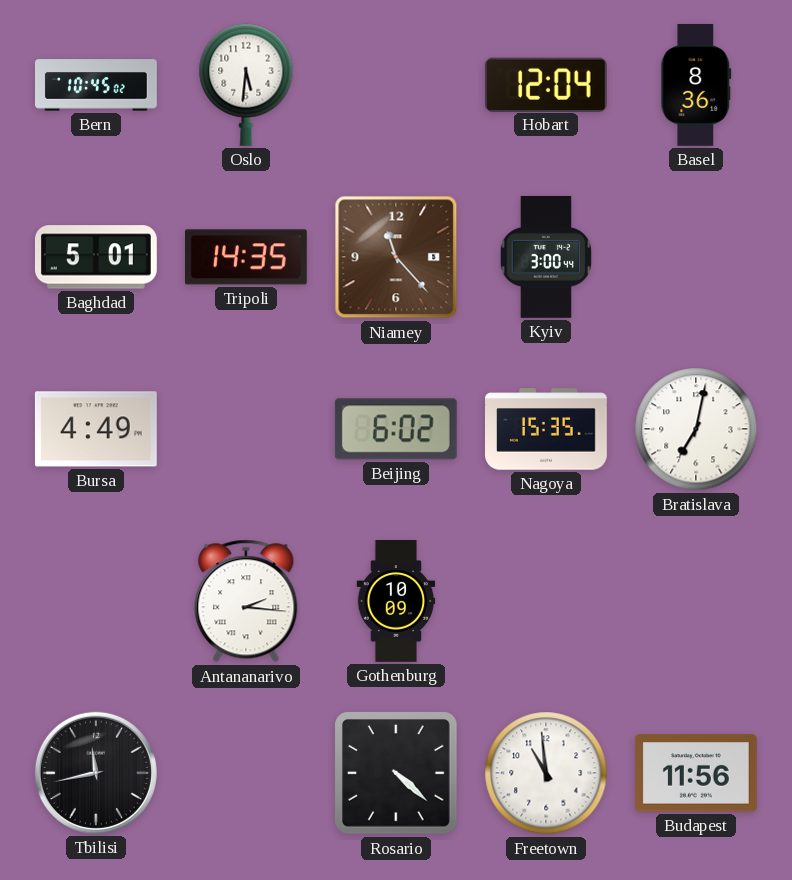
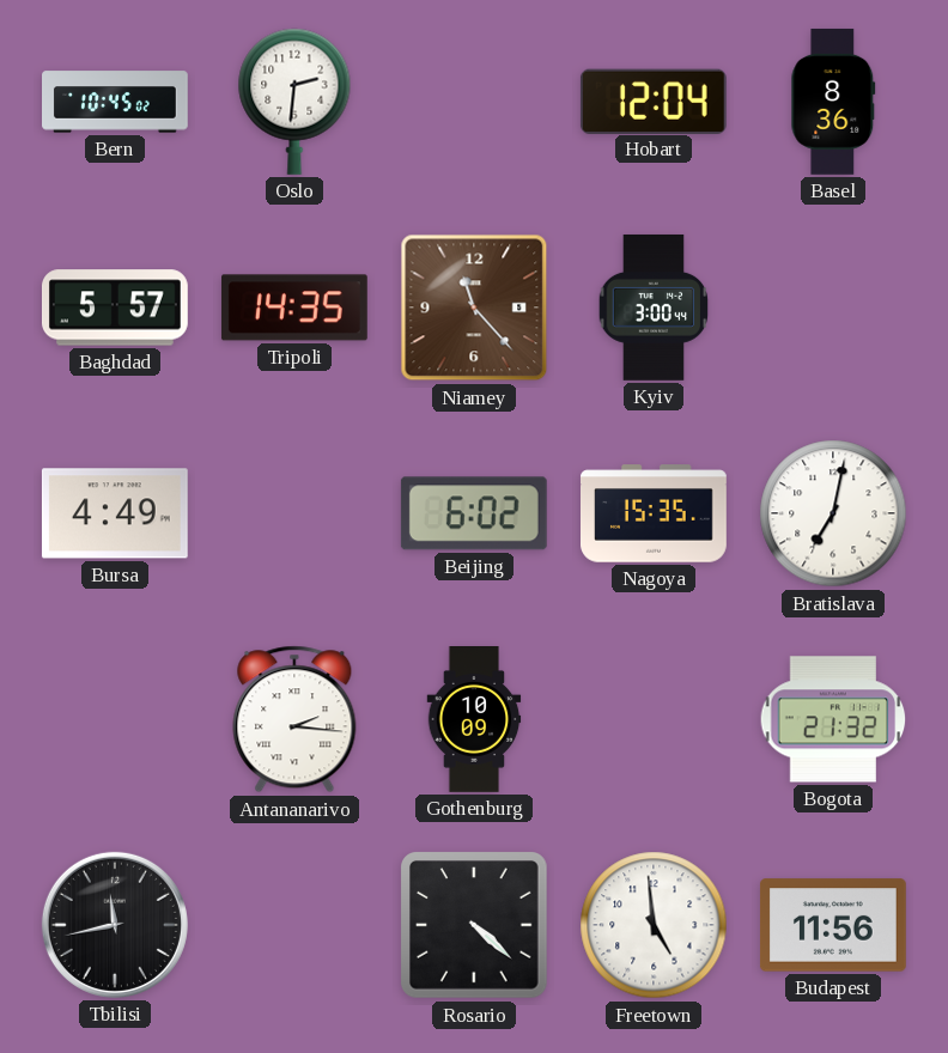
Oslo: 5:31 -> 2:31
Baghdad: 5:01 -> 5:57
Bogota: none -> 21:32
Freetown: 10:59 -> 4:59
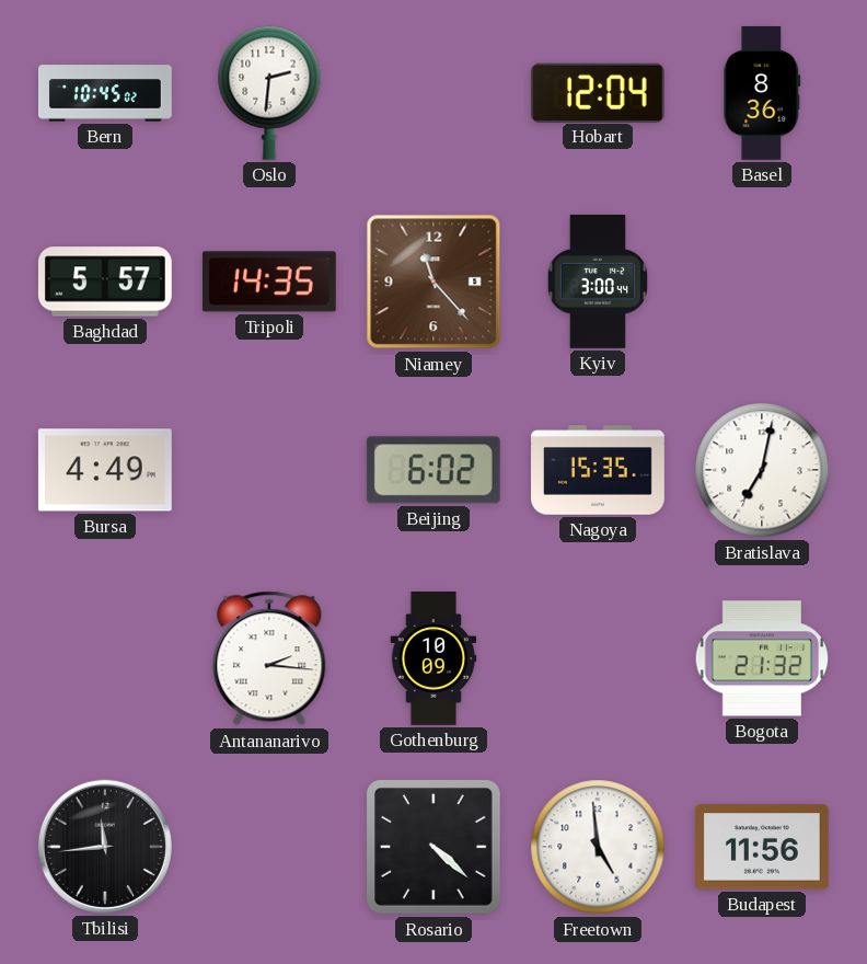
Tbilisi: 11:43 -> 11:44
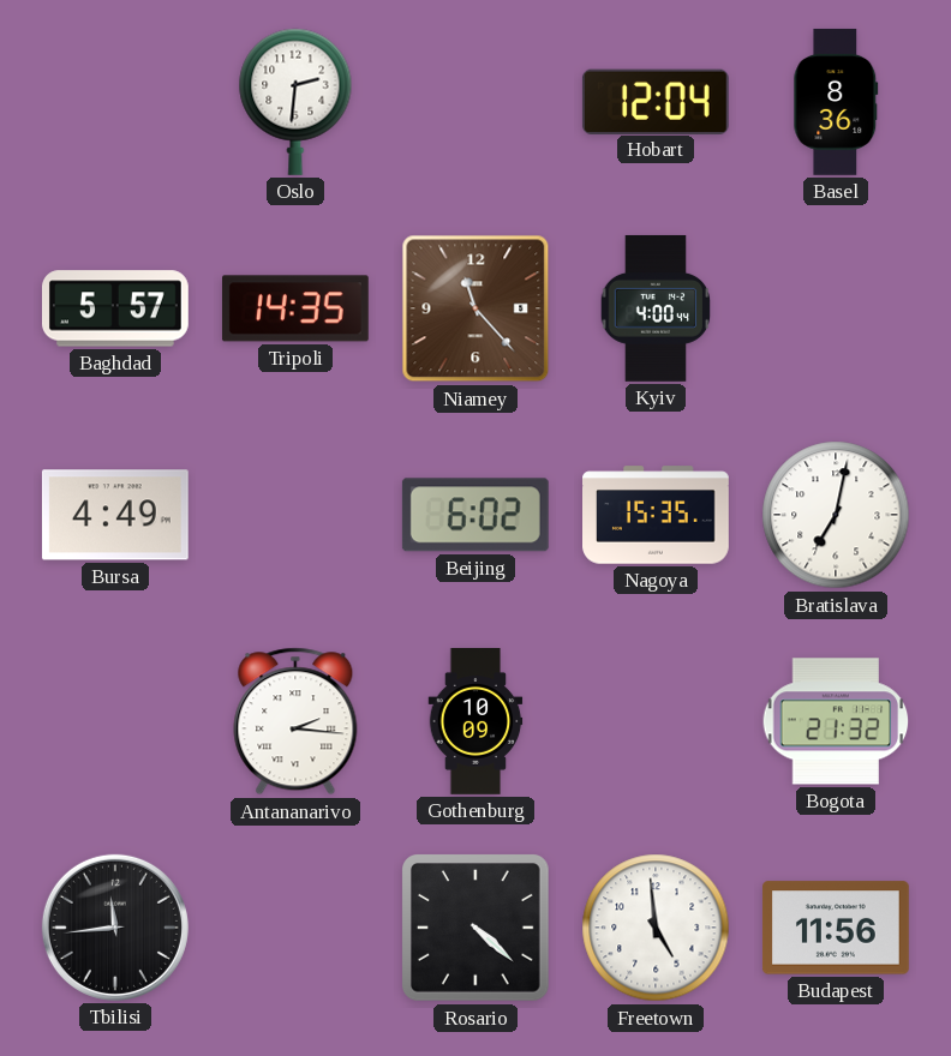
Bern: 10:45 -> none
Kyiv: 3:00 -> 4:00
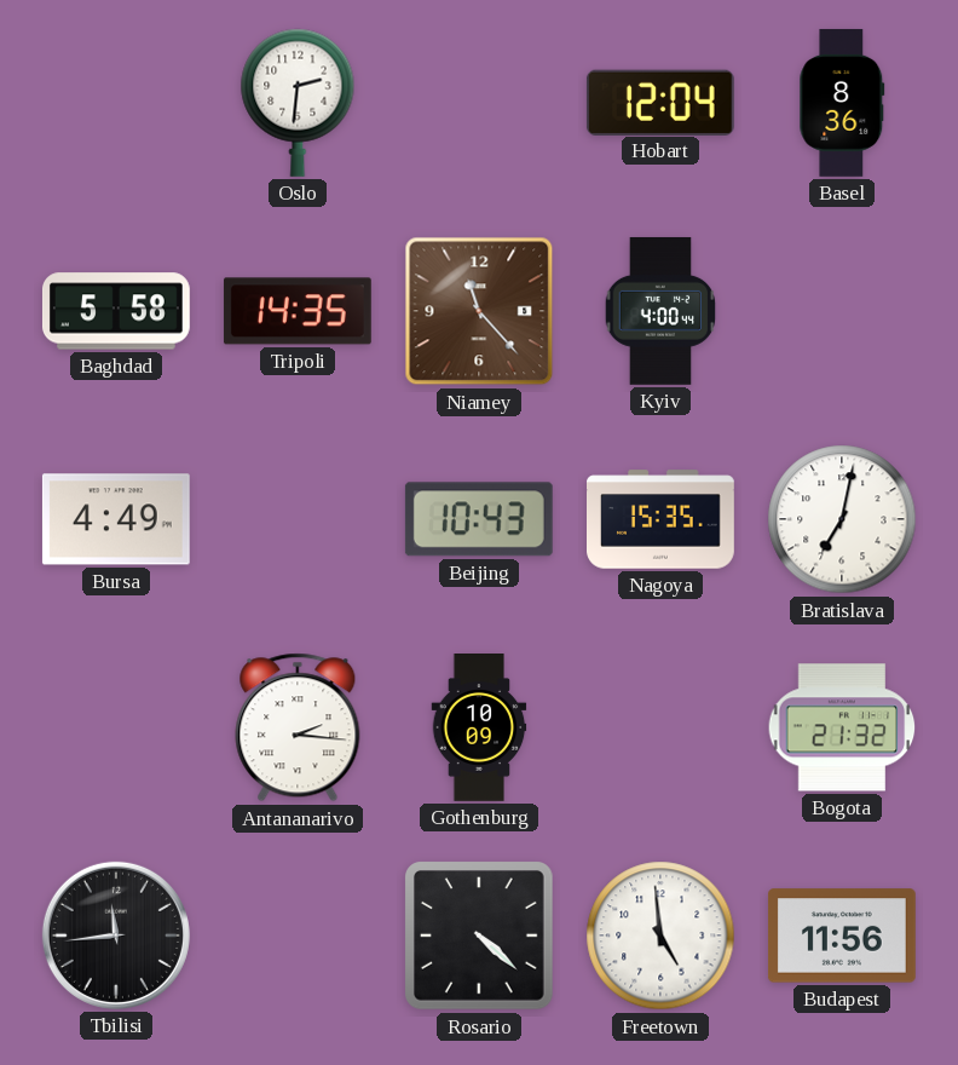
Baghdad: 5:57 -> 5:58
Beijing: 6:02 -> 10:43
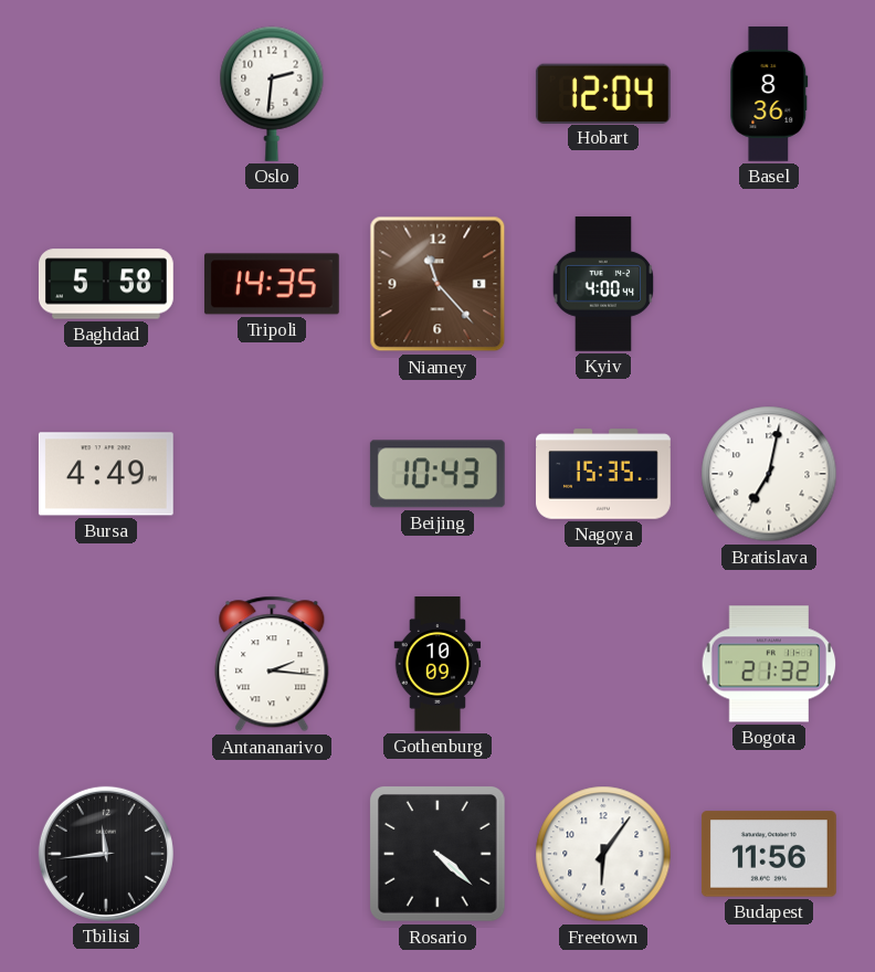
Freetown: 4:59 -> 6:06
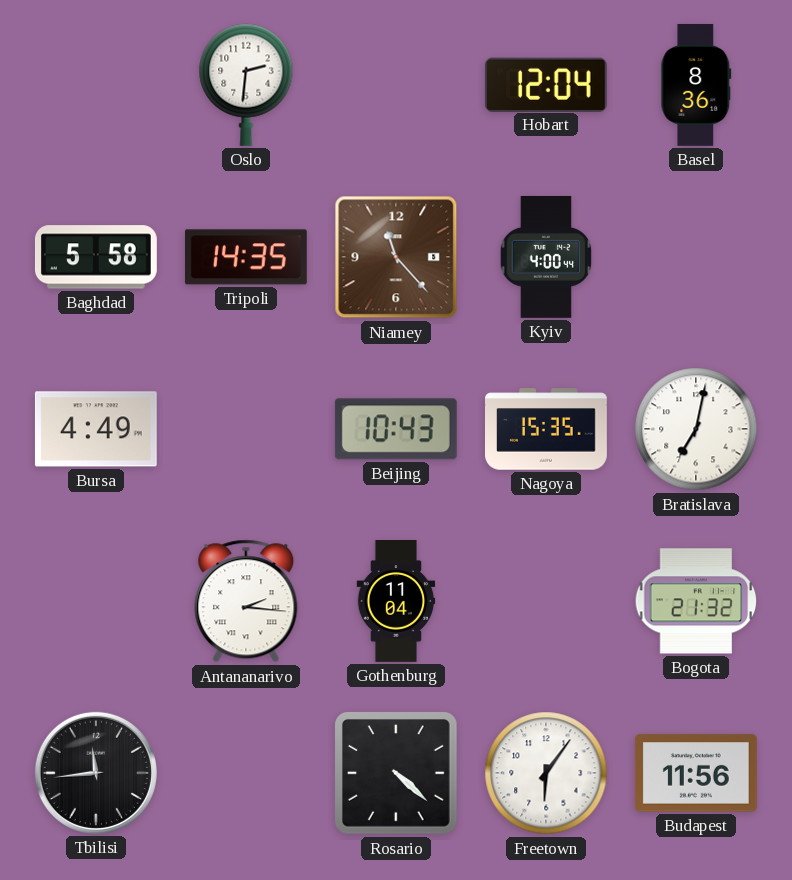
Gothenburg: 10:09 -> 11:04
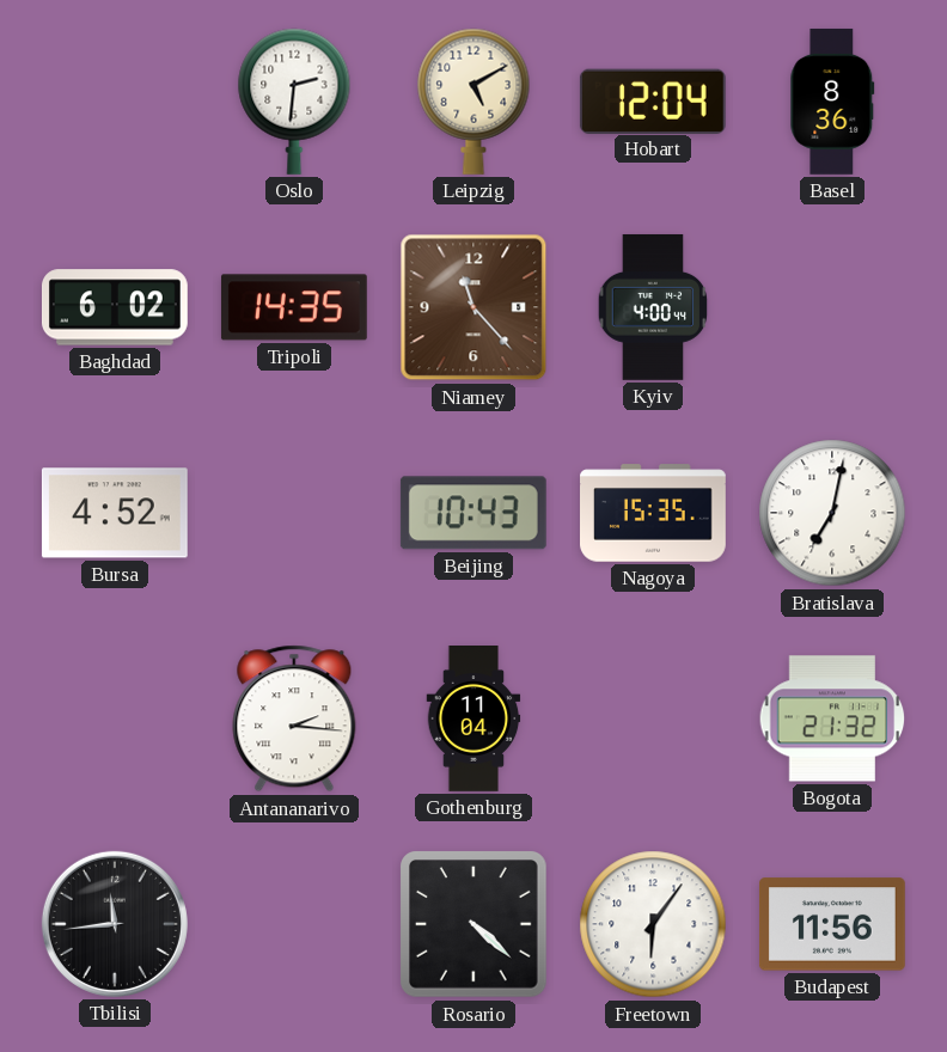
Leipzig: none -> 5:10
Baghdad: 5:58 -> 6:02
Bursa: 4:49 -> 4:52
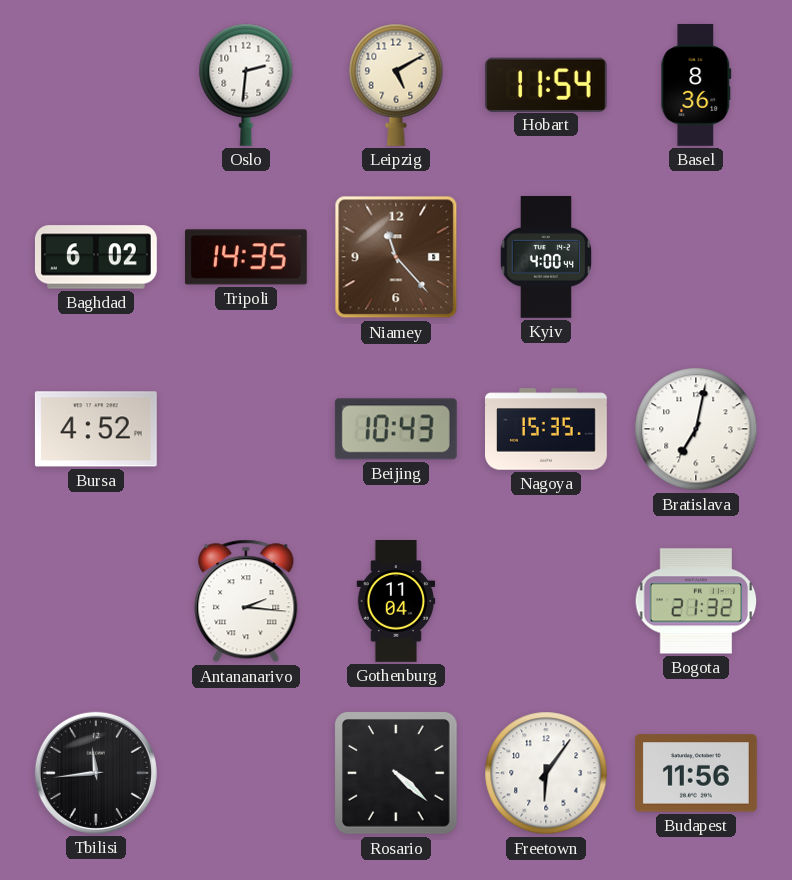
Hobart: 12:04 -> 11:54
